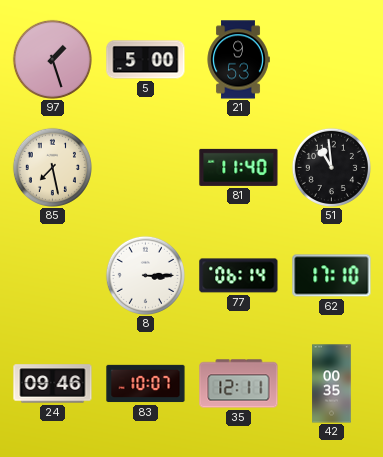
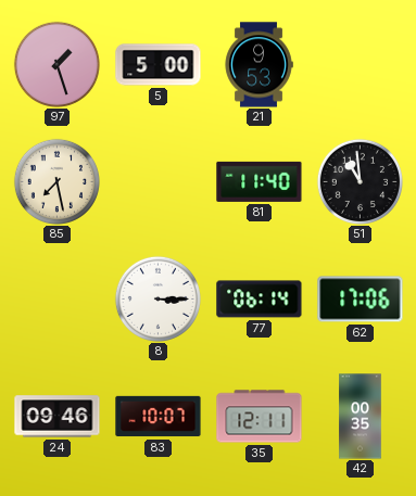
62: 17:10 -> 17:06
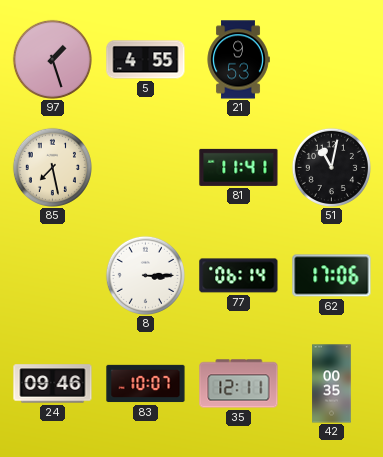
5: 5:00 -> 4:55
81: 11:40 -> 11:41
51: 10:59 -> 11:02
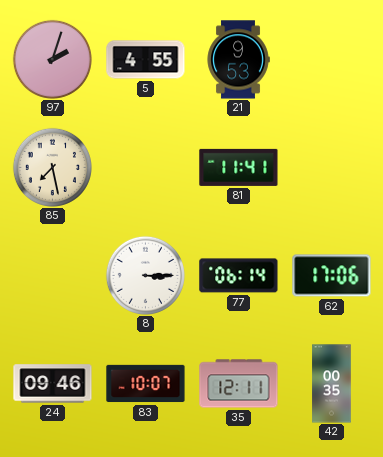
97: 1:27 -> 2:03
51: 11:02 -> none
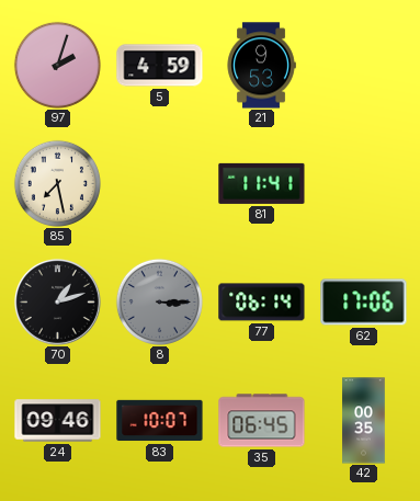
5: 4:55 -> 4:59
70: none -> 1:12
8 dial: white -> grey
35: 12:11 -> 06:45
